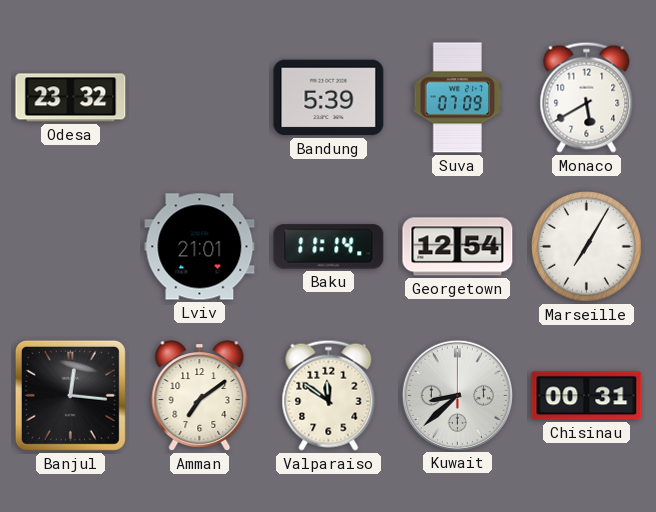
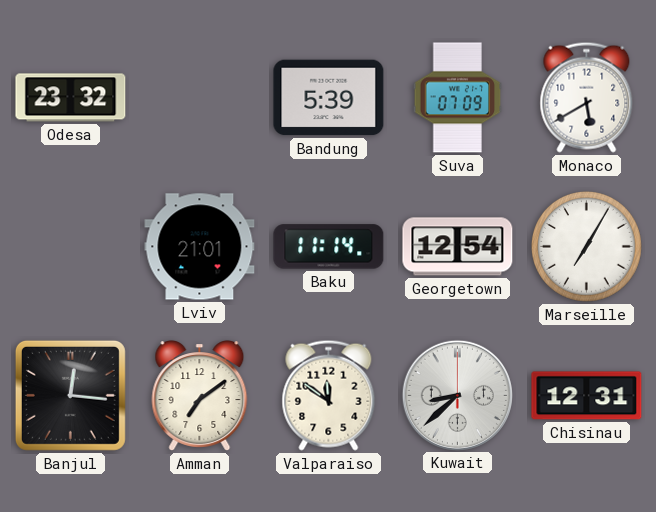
Chisinau: 00:31 -> 12:31
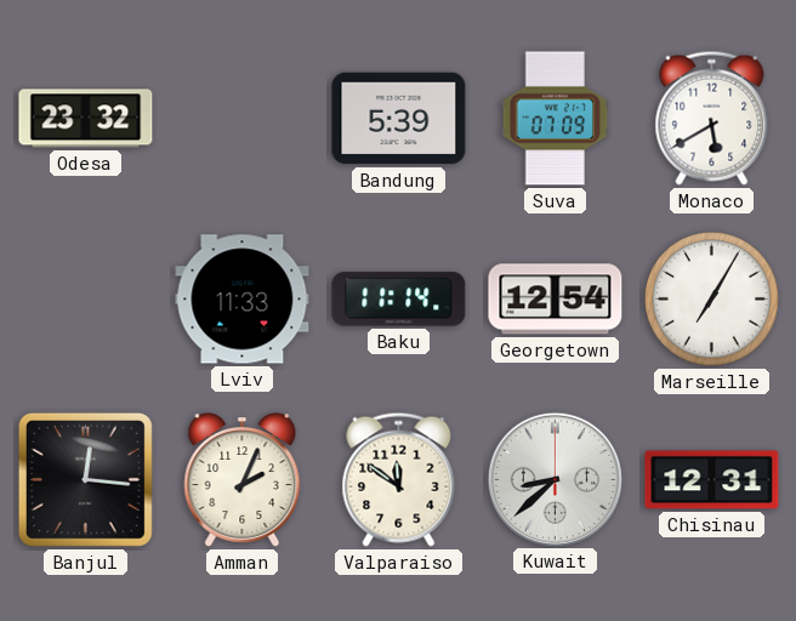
Lviv: 21:01 -> 11:33
Amman: 7:09 -> 2:04
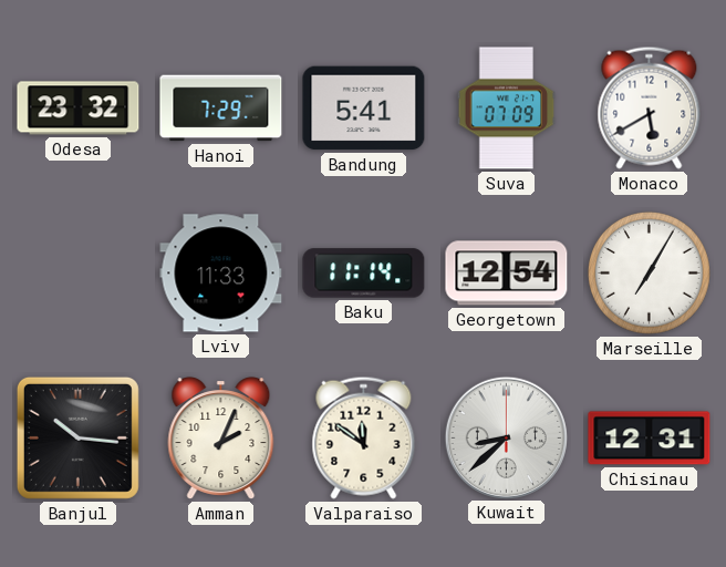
Hanoi: none -> 7:29
Bandung: 5:39 -> 5:41
Banjul: 12:16 -> 10:16
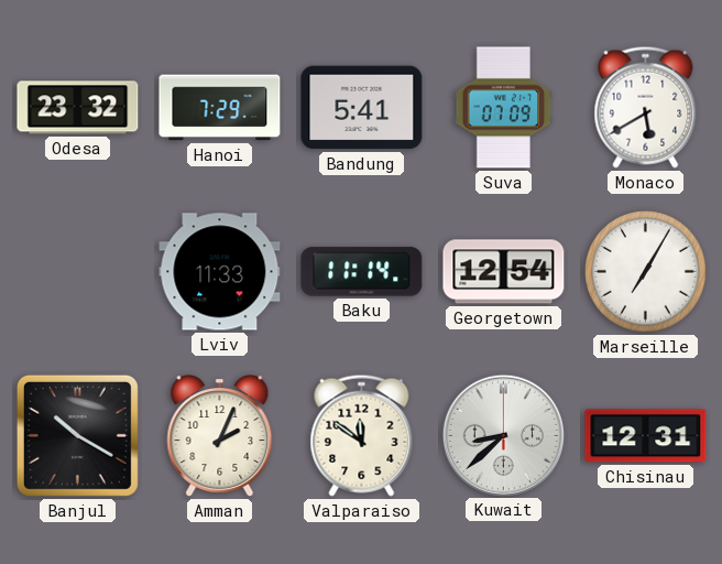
Banjul: 10:16 -> 10:20
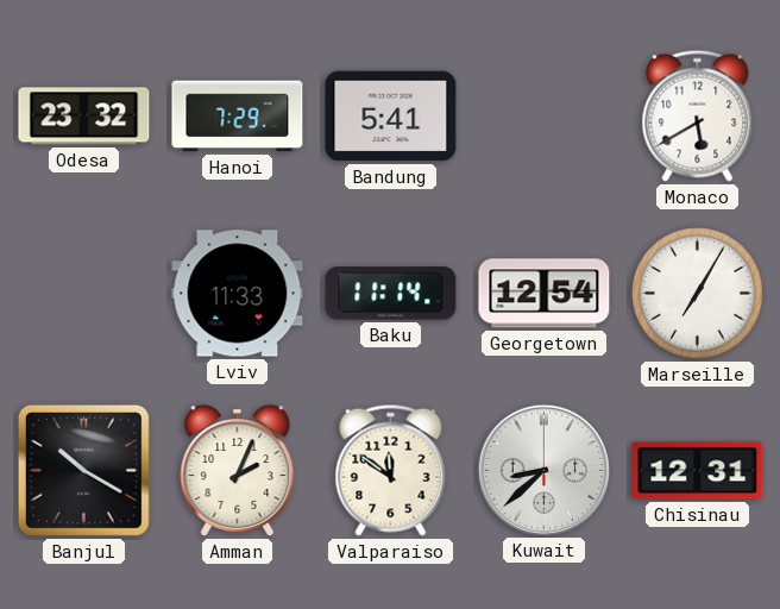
Suva: 07:09 -> none
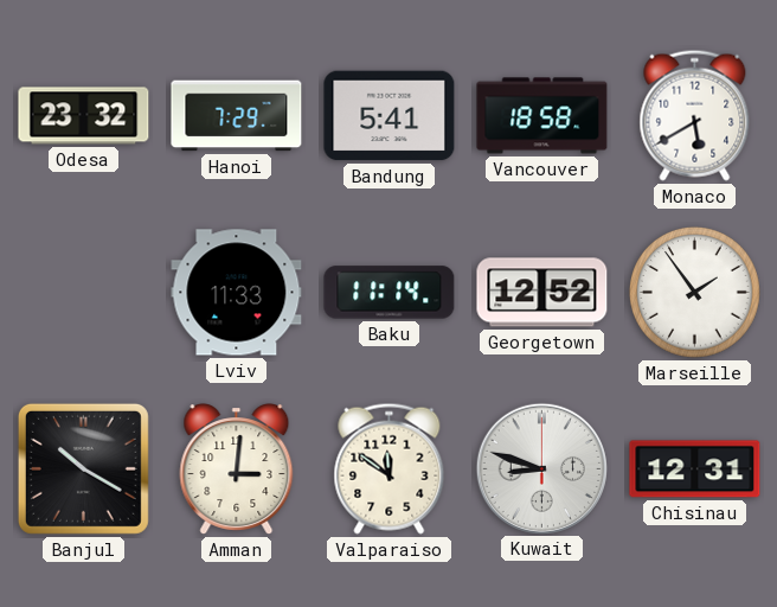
Vancouver: none -> 18:58
Georgetown: 12:54 -> 12:52
Marseille: 7:05 -> 1:54
Amman: 2:04 -> 3:01
Kuwait: 8:38 -> 8:48
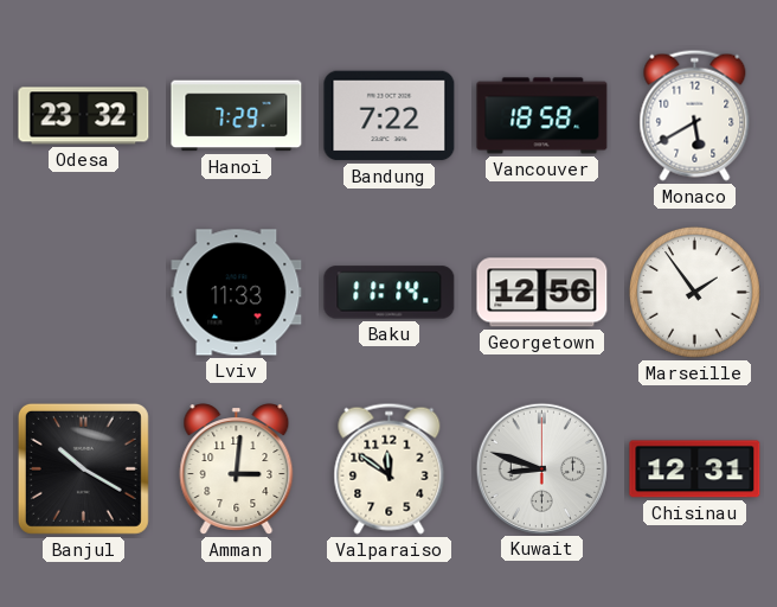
Bandung: 5:41 -> 7:22
Georgetown: 12:52 -> 12:56
